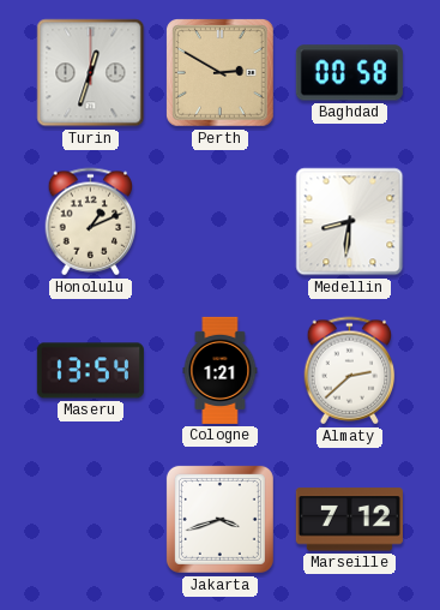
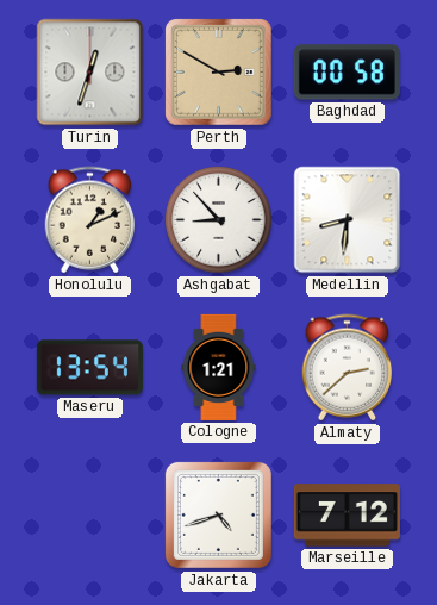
Ashgabat: none -> 8:53
Jakarta: 3:42 -> 4:42
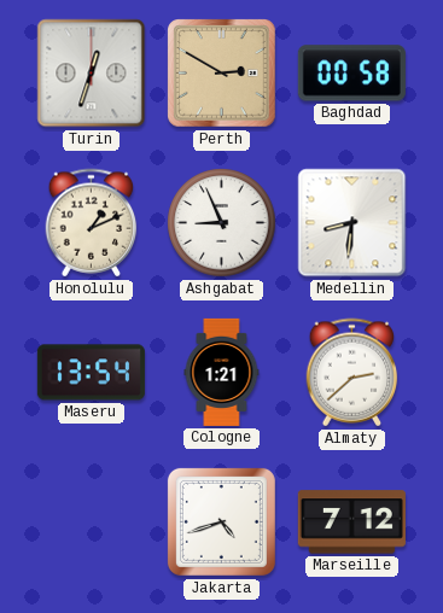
Ashgabat: 8:53 -> 8:56
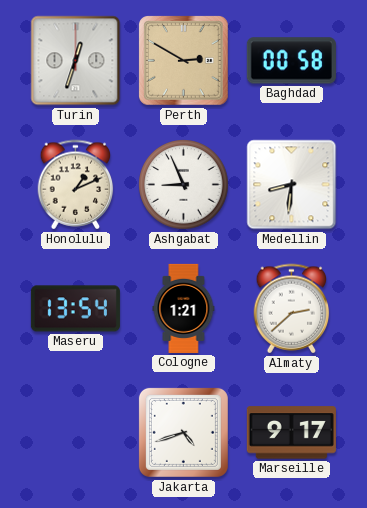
Marseille: 7:12 -> 9:17
